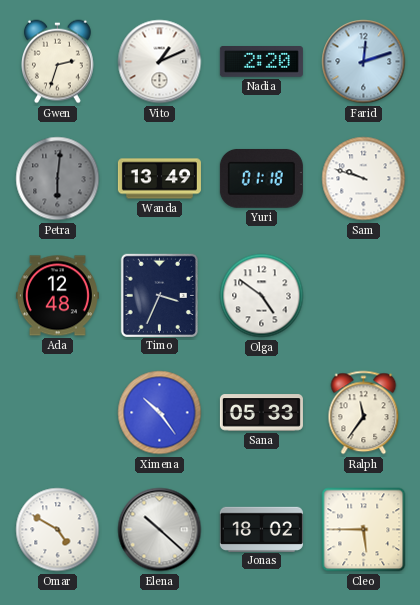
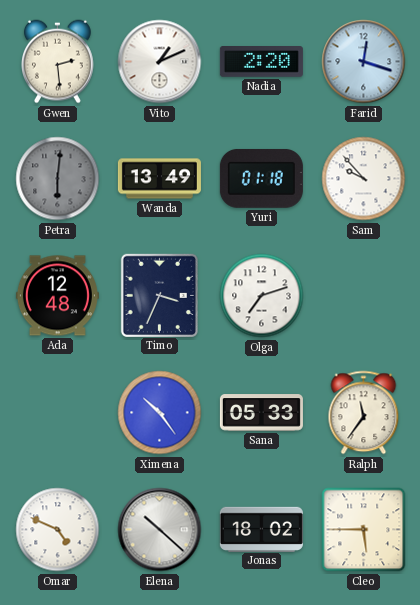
Gwen: 2:33 -> 2:29
Farid: 12:12 -> 12:18
Sam: 9:48 -> 9:53
Olga: 4:51 -> 7:12
Omar: 4:50 -> 4:49
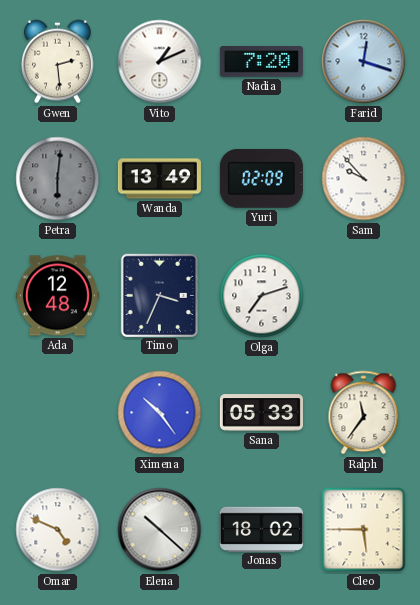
Nadia: 2:20 -> 7:20
Yuri: 01:18 -> 02:09
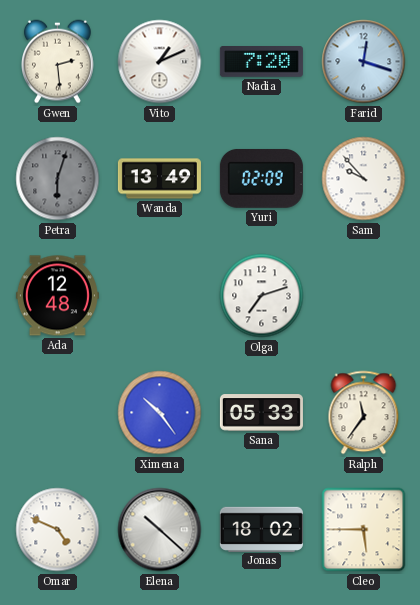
Petra: 6:01 -> 6:03
Timo: 3:34 -> none
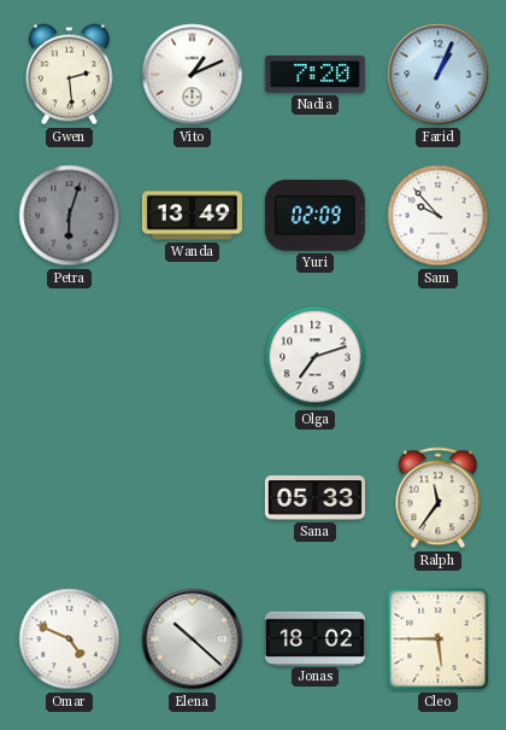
Farid: 12:18 -> 1:04
Ada: 12:48 -> none
Ximena: 10:24 -> none
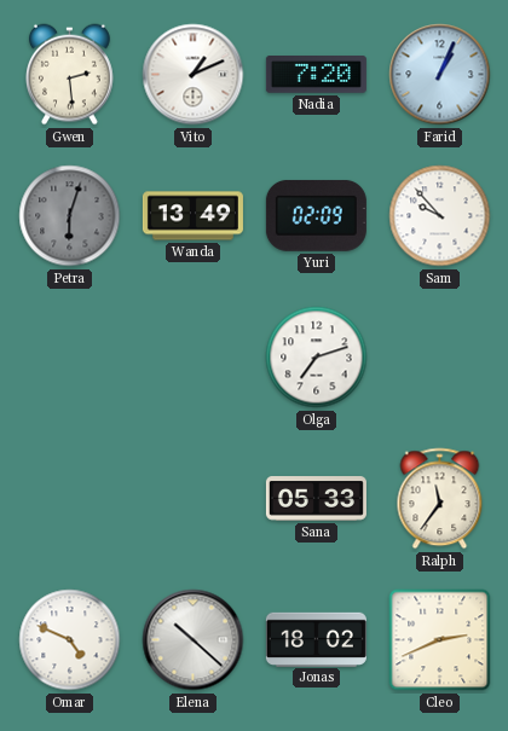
Cleo: 5:45 -> 2:41
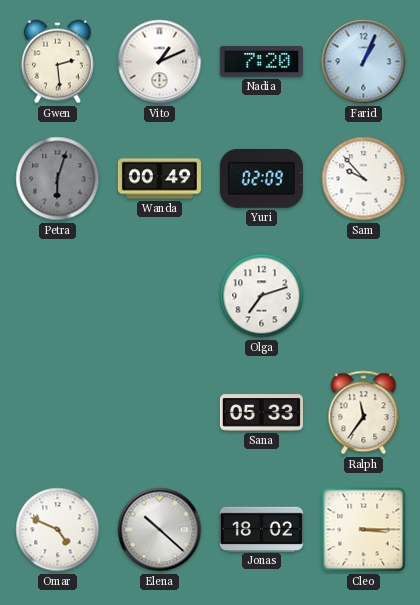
Wanda: 13:49 -> 00:49
Cleo: 2:41 -> 3:15
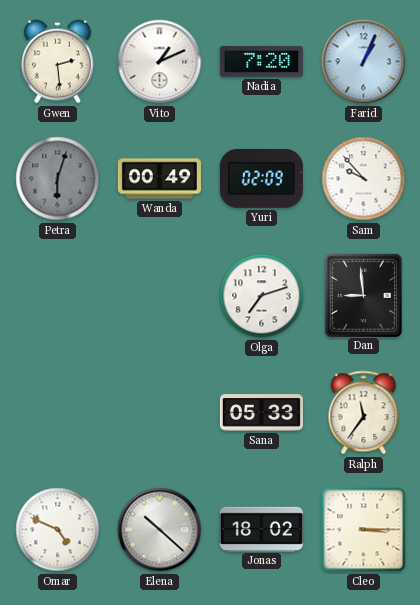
Dan: none -> 8:59
